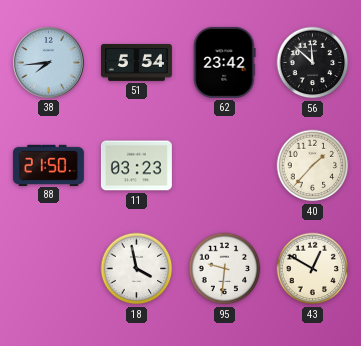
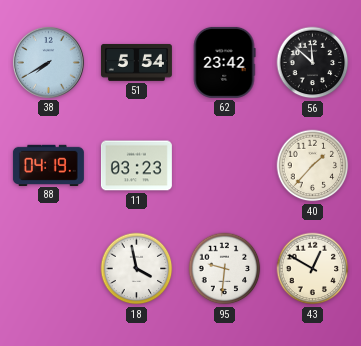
38: 7:44 -> 7:40
88: 21:50 -> 04:19
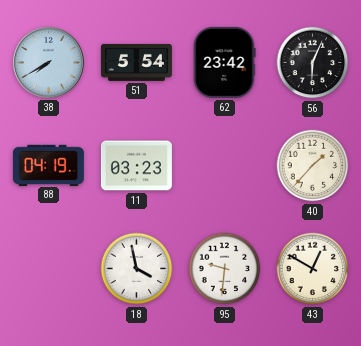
56: 11:52 -> 6:04
